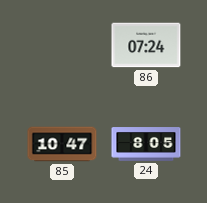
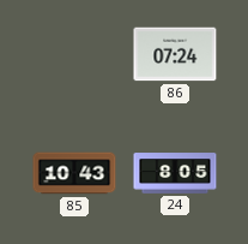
85: 10:47 -> 10:43
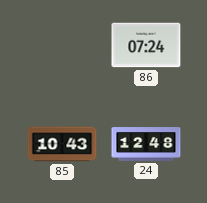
24: 8:05 -> 12:48
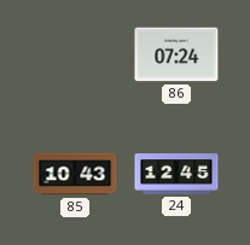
24: 12:48 -> 12:45
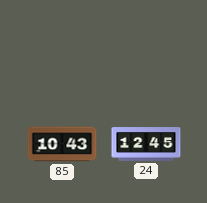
86: 07:24 -> none
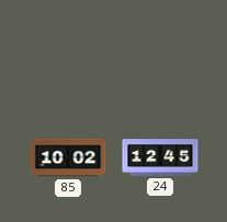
85: 10:43 -> 10:02
